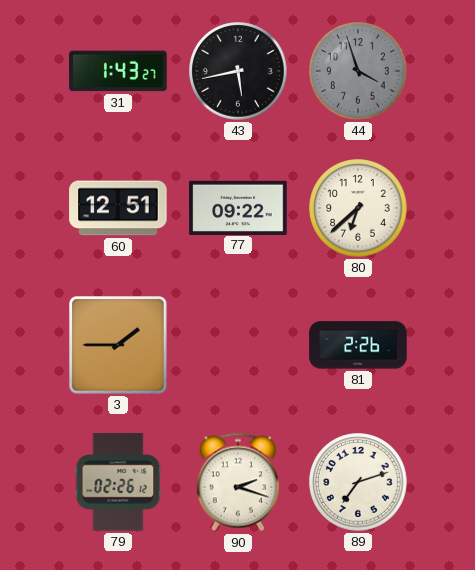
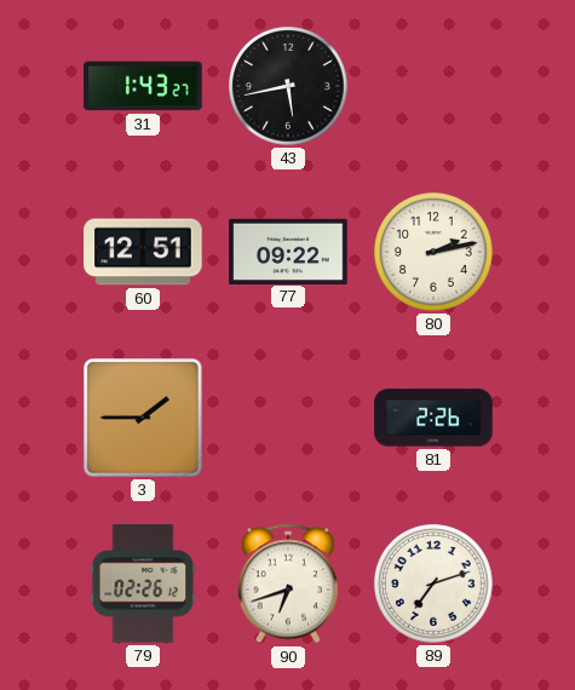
44: 3:57 -> none
80: 6:38 -> 2:13
90: 2:18 -> 6:42
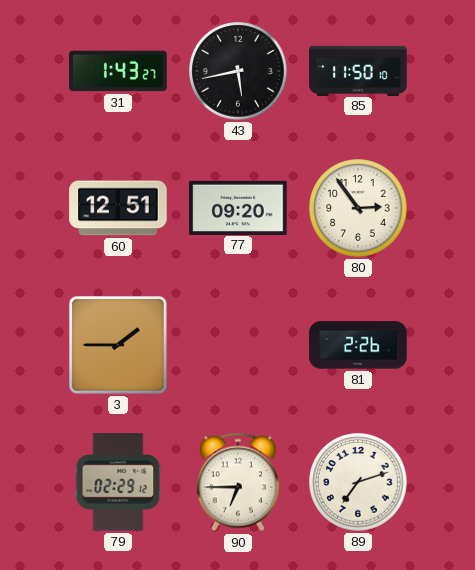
85: none -> 11:50
77: 09:22 -> 09:20
80: 2:13 -> 2:54
79: 02:26 -> 02:29
90: 6:42 -> 6:45
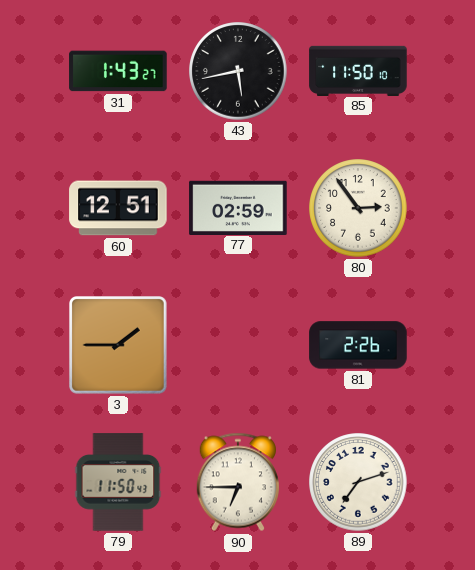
77: 09:20 -> 02:59
79: 02:29 -> 11:50
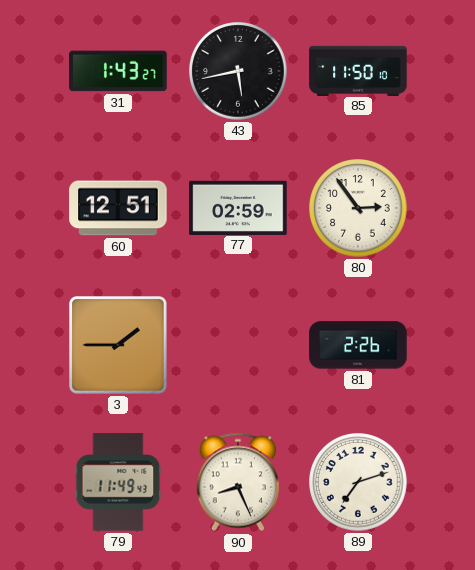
79: 11:50 -> 11:49
90: 6:45 -> 8:26
